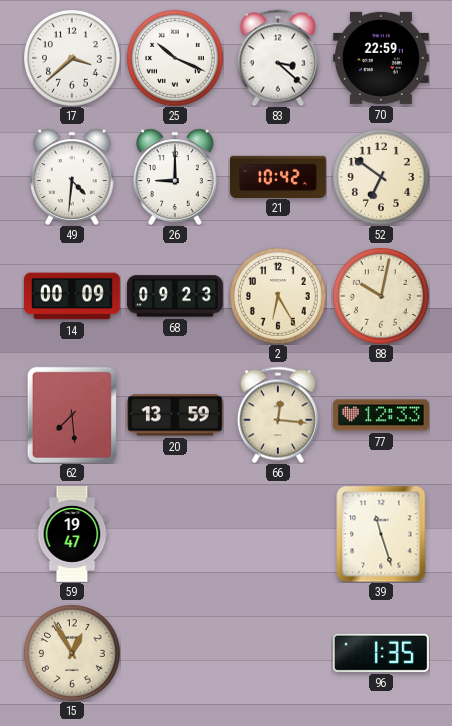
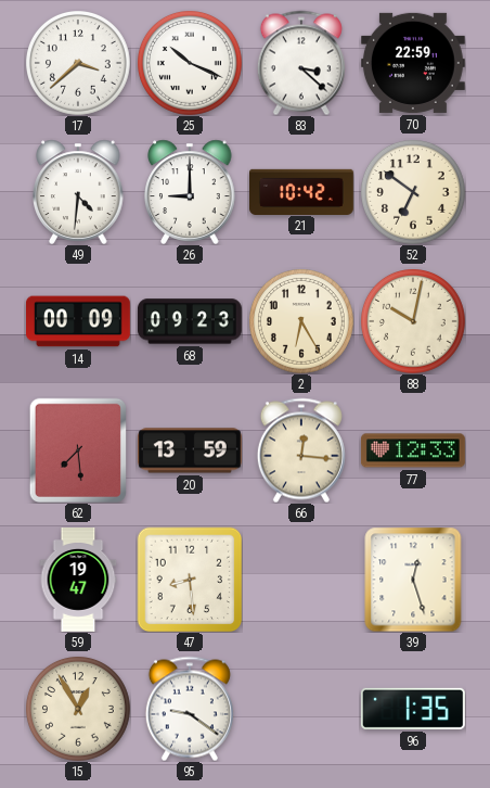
47: none -> 8:29
39: 11:27 -> 12:27
95: none -> 9:21
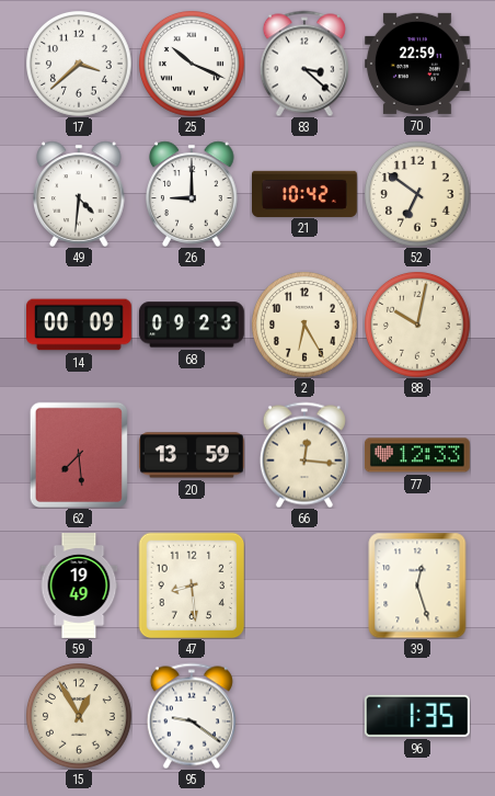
59: 19:47 -> 19:49
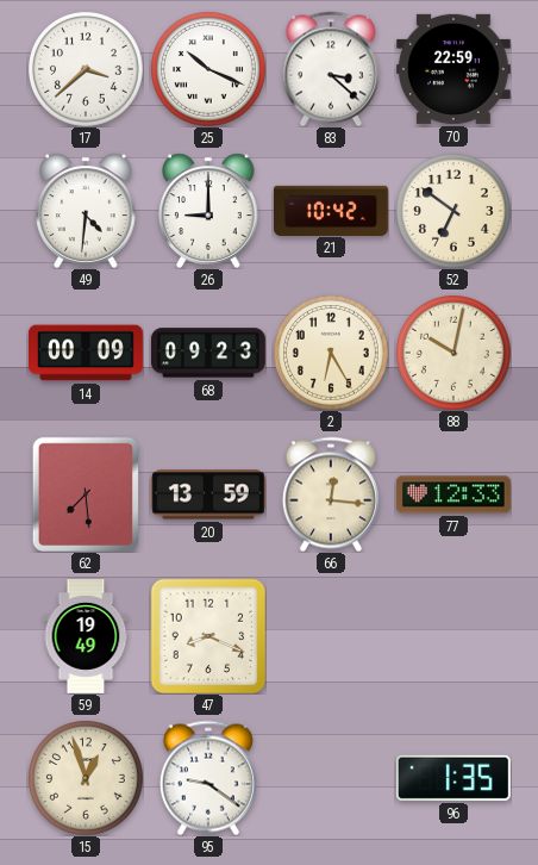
47: 8:29 -> 8:19
39: 12:27 -> none
15: 12:55 -> 12:57
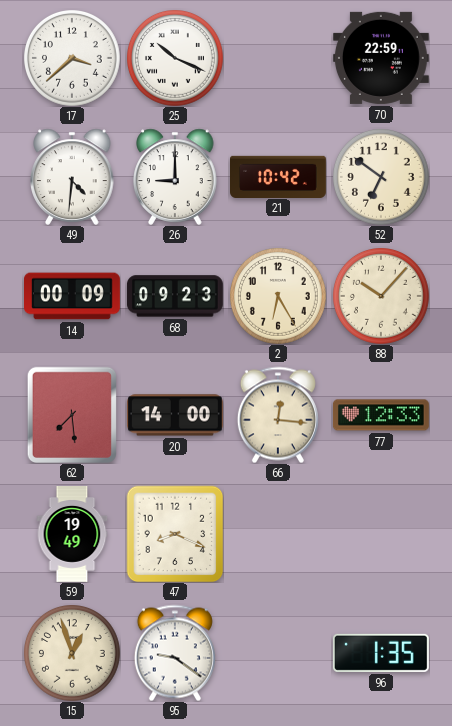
83: 3:22 -> none
88: 10:02 -> 10:07
20: 13:59 -> 14:00
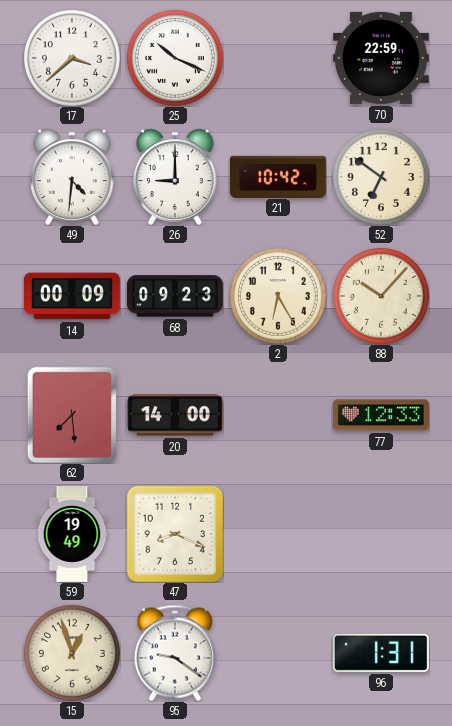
66: 12:16 -> none
96: 1:35 -> 1:31
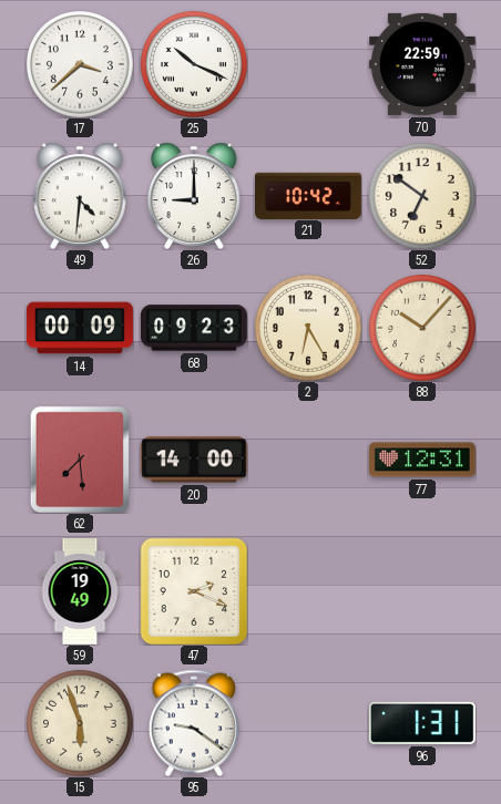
77: 12:33 -> 12:31
47: 8:19 -> 2:19
15: 12:57 -> 5:57
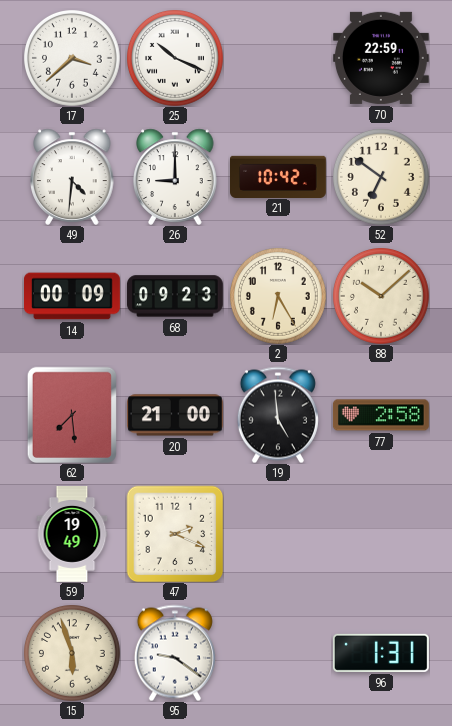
88: 10:07 -> 10:08
20: 14:00 -> 21:00
19: none -> 4:59
77: 12:31 -> 2:58
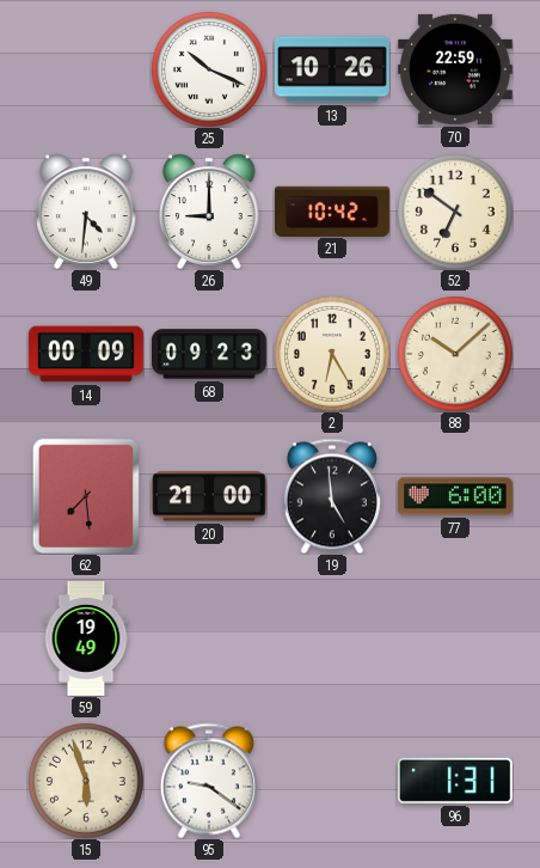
17: 3:38 -> none
13: none -> 10:26
77: 2:58 -> 6:00
47: 2:19 -> none
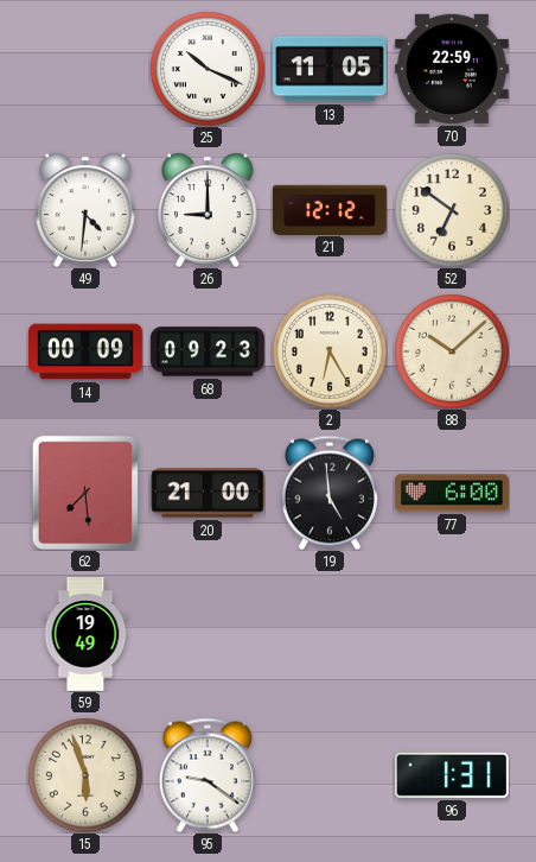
13: 10:26 -> 11:05
21: 10:42 -> 12:12
